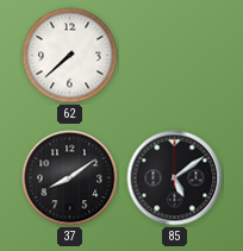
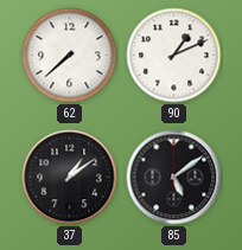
90: none -> 1:11
37: 8:09 -> 1:09
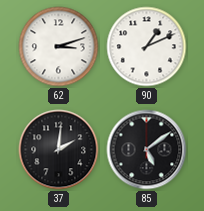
62: 7:38 -> 3:12
37: 1:09 -> 2:01
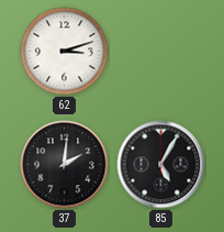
90: 1:11 -> none
85: 5:09 -> 5:05
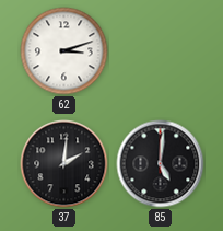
85: 5:05 -> 5:01
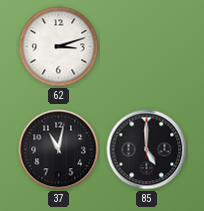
37: 2:01 -> 11:02
85: 5:01 -> 5:00
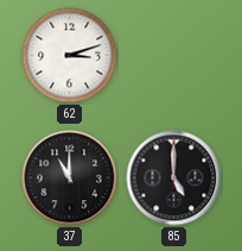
37: 11:02 -> 11:00
